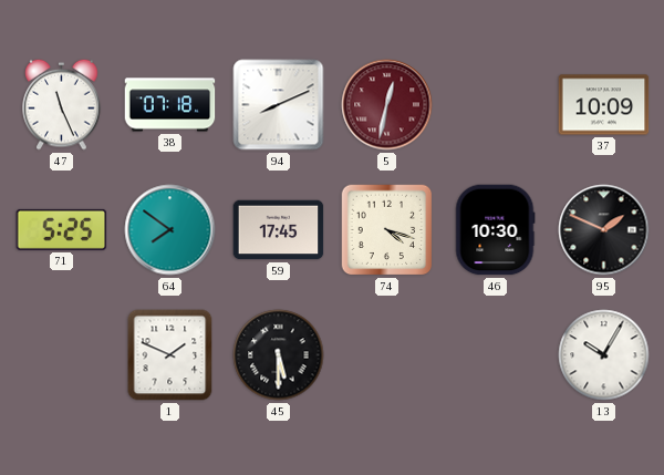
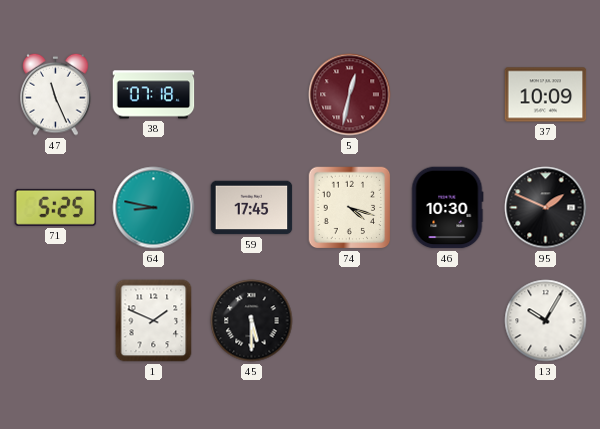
94: 8:11 -> none
64: 7:51 -> 8:47
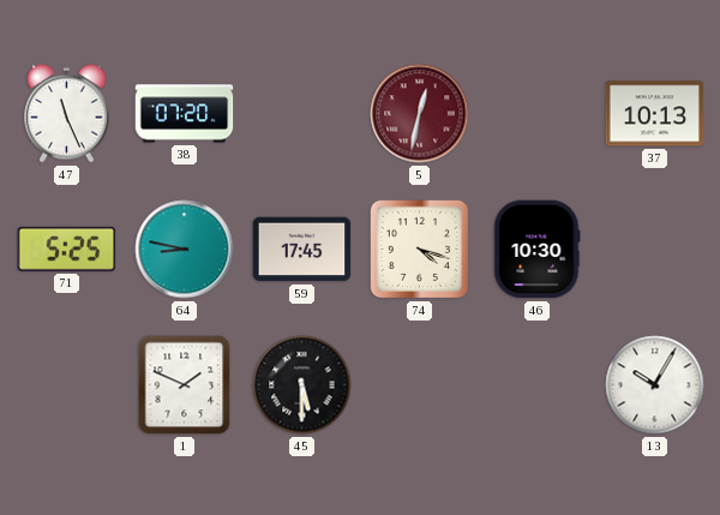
38: 07:18 -> 07:20
37: 10:09 -> 10:13
95: 1:49 -> none
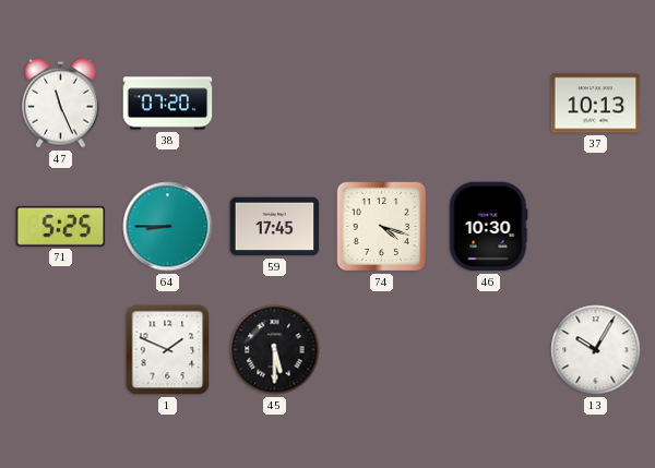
5: 12:32 -> none
64: 8:47 -> 8:45
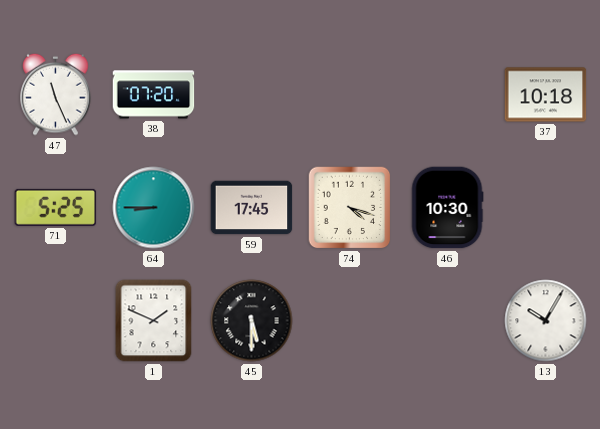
37: 10:13 -> 10:18
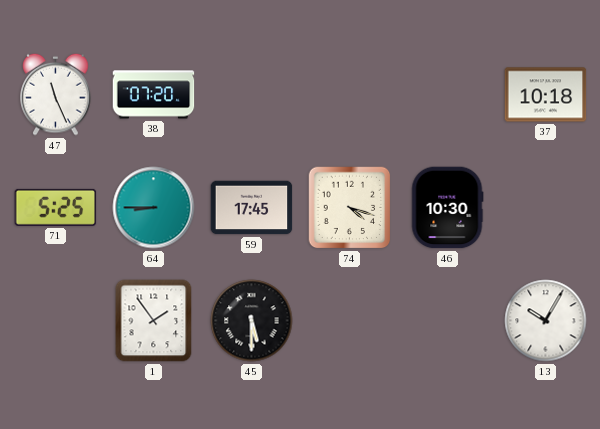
1: 1:49 -> 1:54
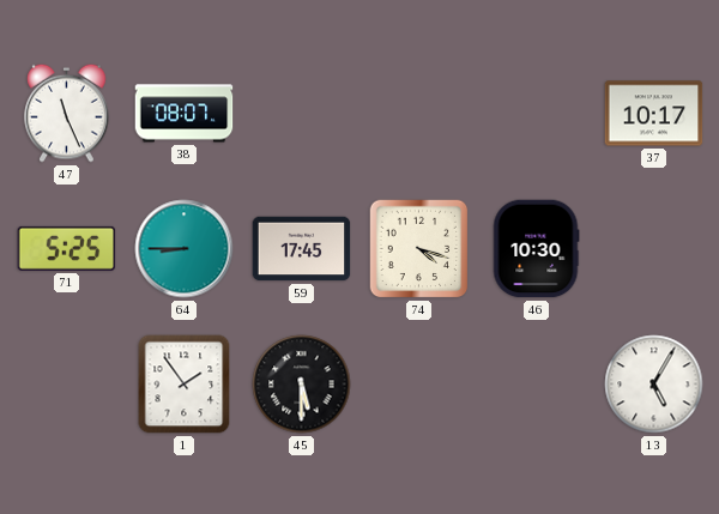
38: 07:20 -> 08:07
37: 10:18 -> 10:17
13: 10:05 -> 5:05
